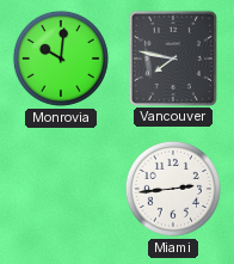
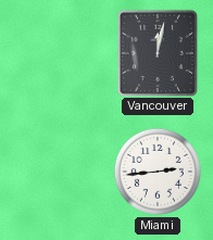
Monrovia: 10:01 -> none
Vancouver: 7:47 -> 12:02
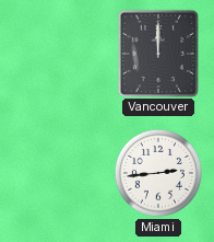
Vancouver: 12:02 -> 12:00
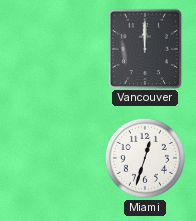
Miami: 2:44 -> 12:33
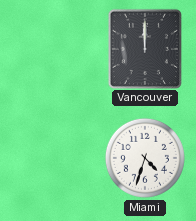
Miami: 12:33 -> 4:33
